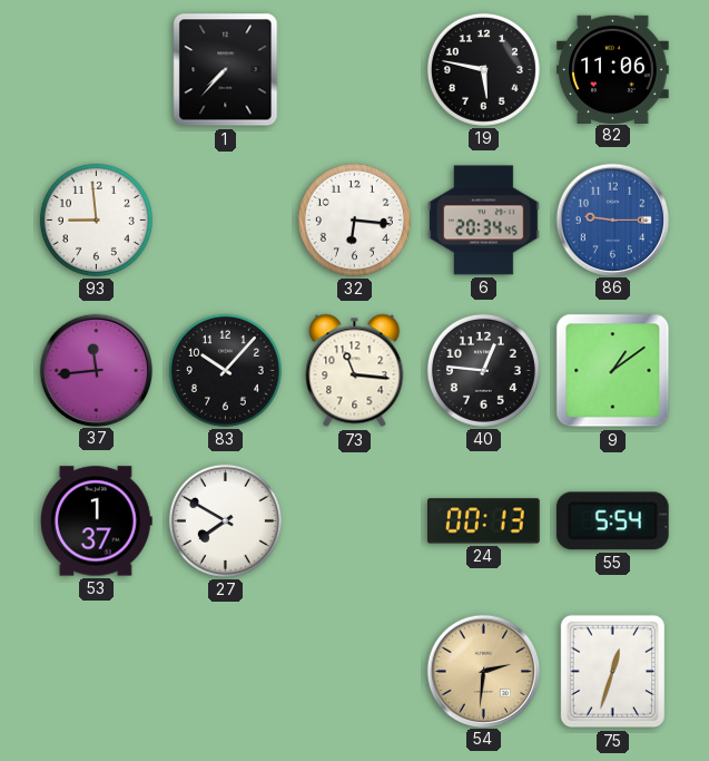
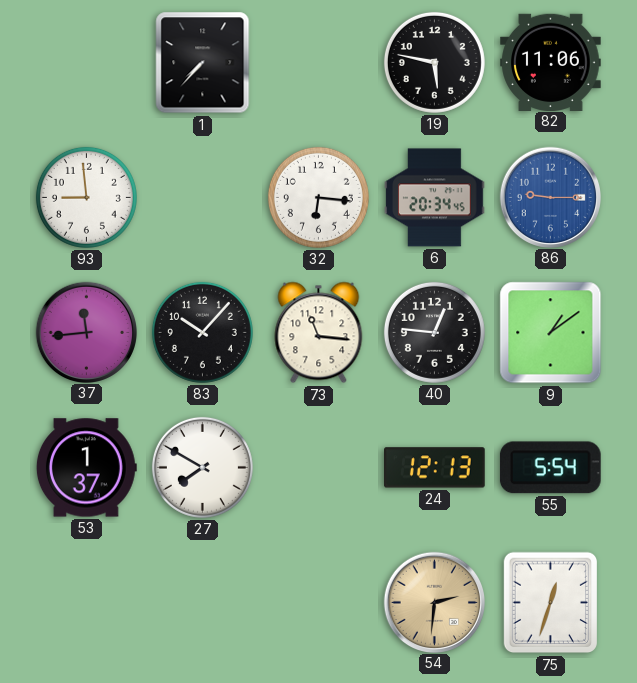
24: 00:13 -> 12:13
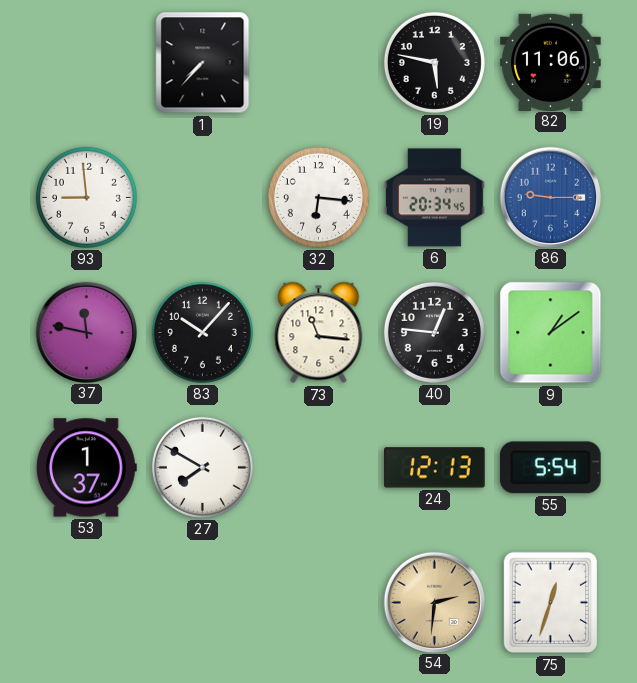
37: 11:44 -> 11:47
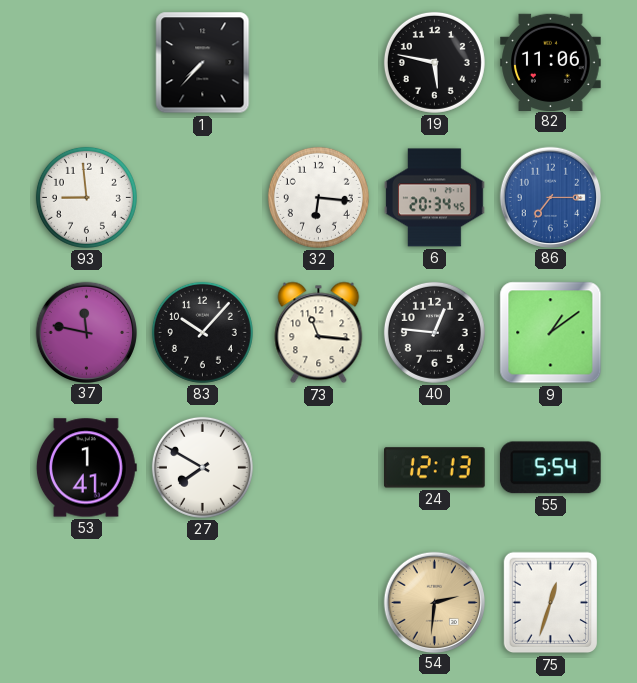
86: 9:15 -> 7:15
53: 1:37 -> 1:41
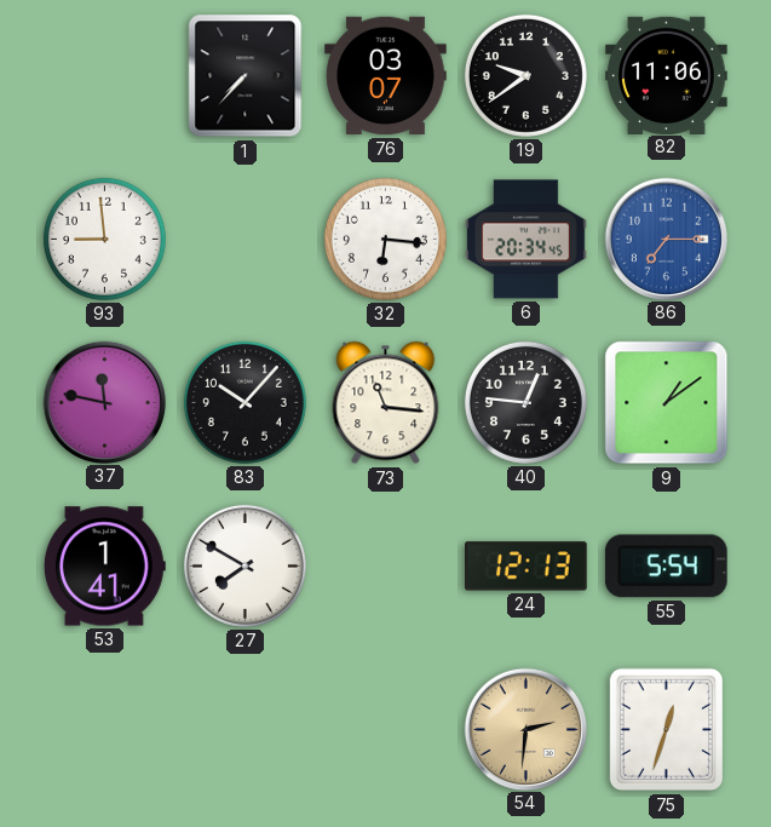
76: none -> 03:07
19: 5:47 -> 9:39
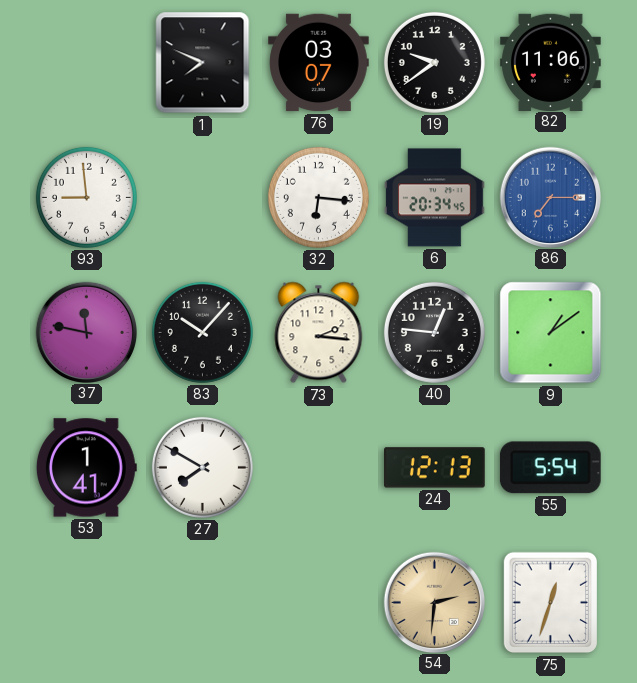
1: 7:37 -> 7:49
73: 11:16 -> 2:16
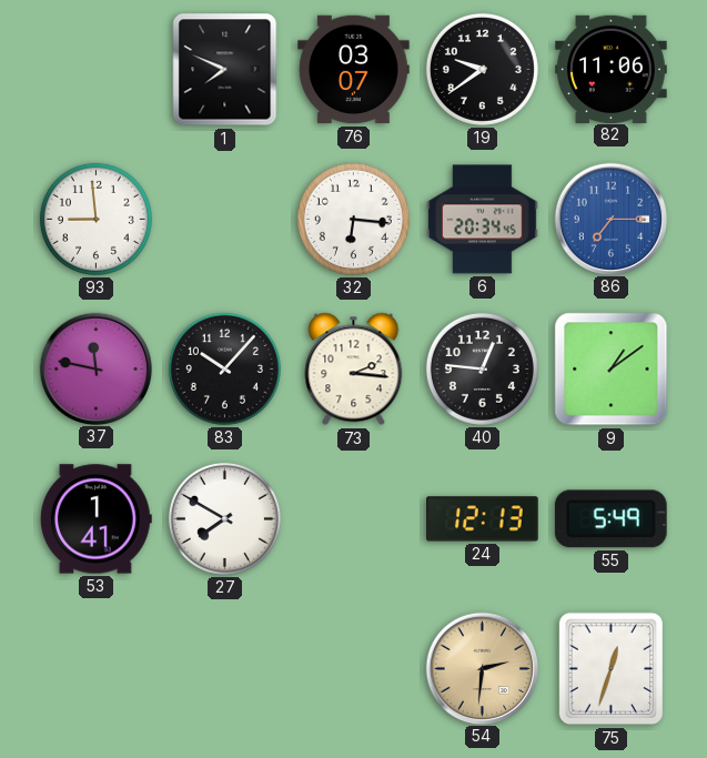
55: 5:54 -> 5:49
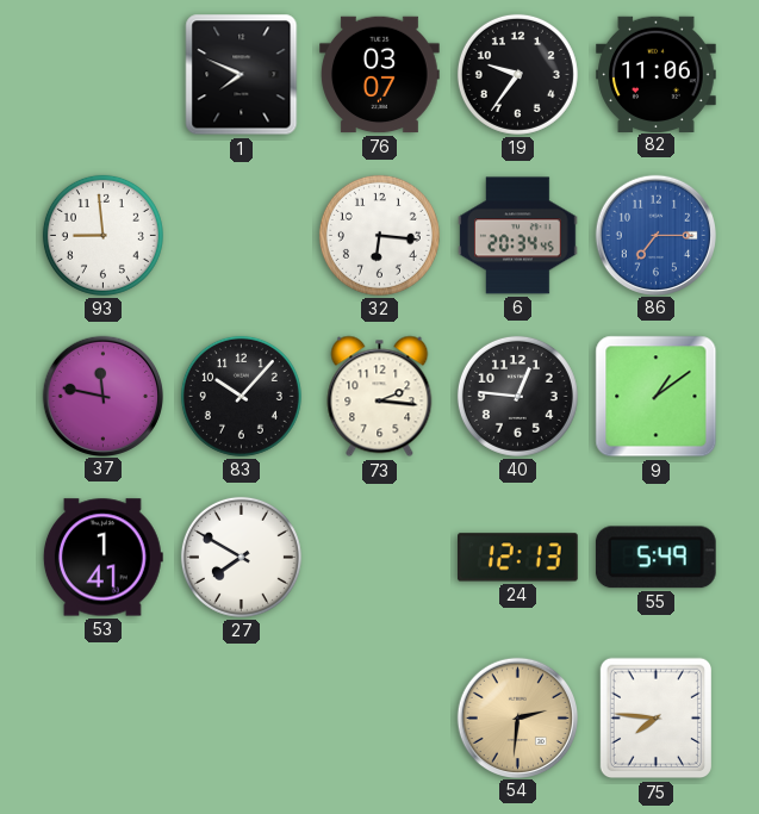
19: 9:39 -> 9:36
75: 12:33 -> 7:46
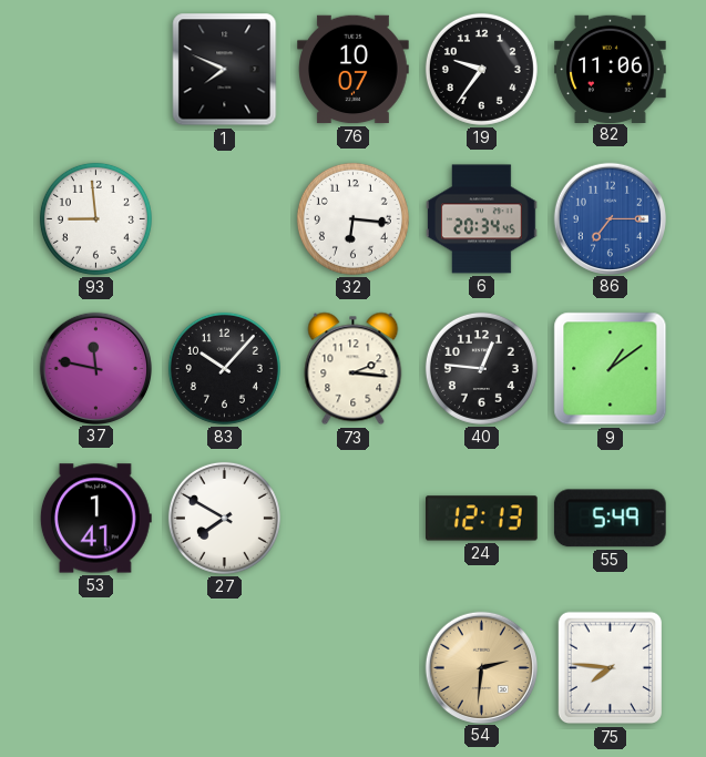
76: 03:07 -> 10:07
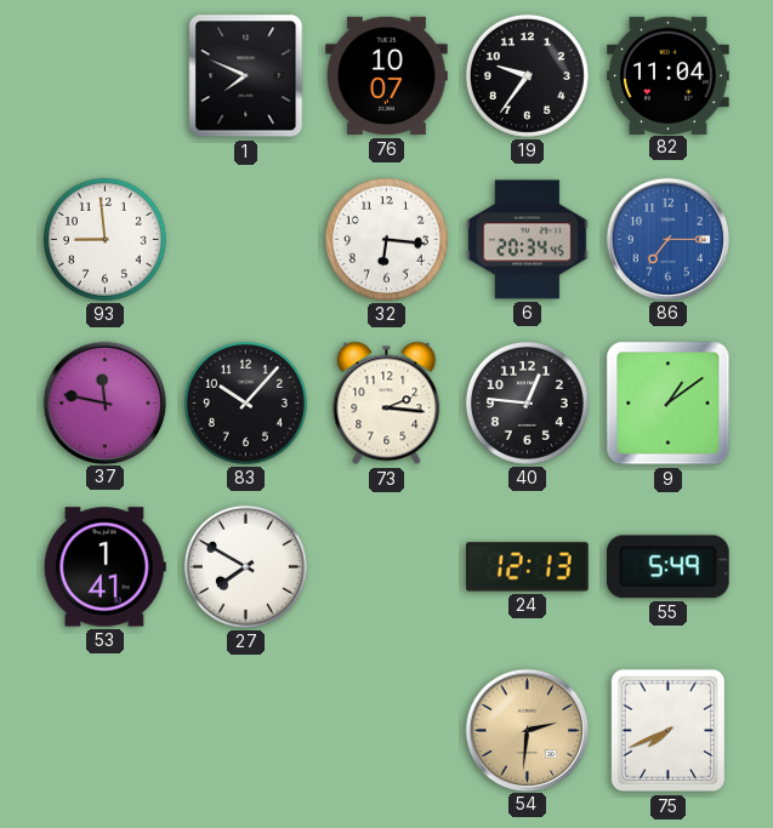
82: 11:06 -> 11:04
75: 7:46 -> 7:41
